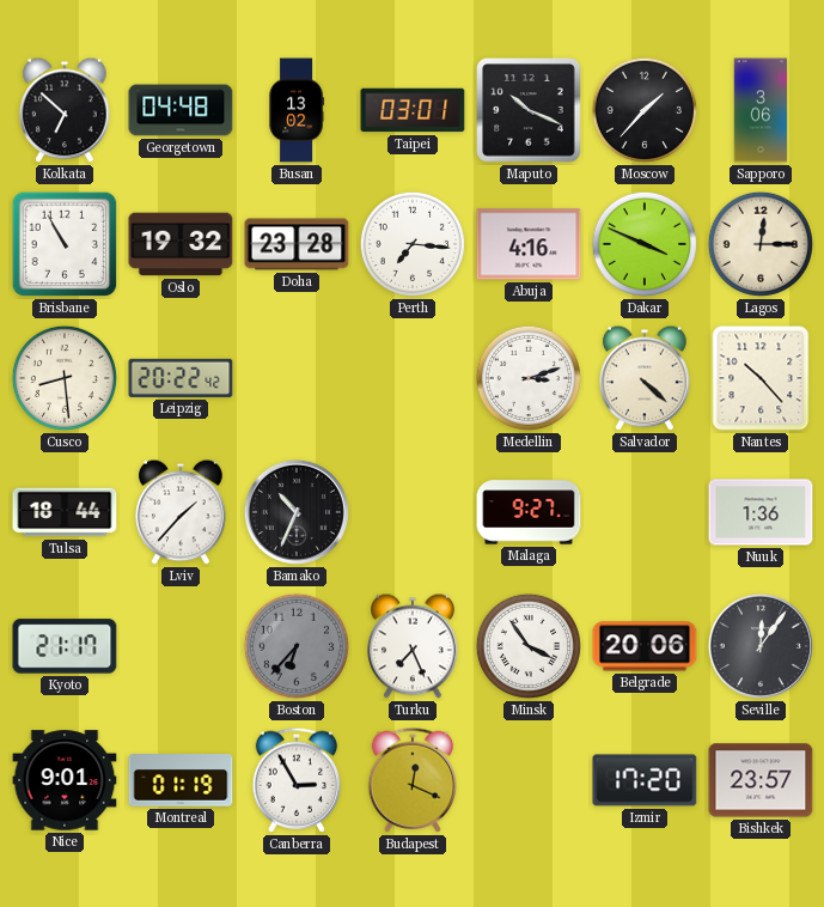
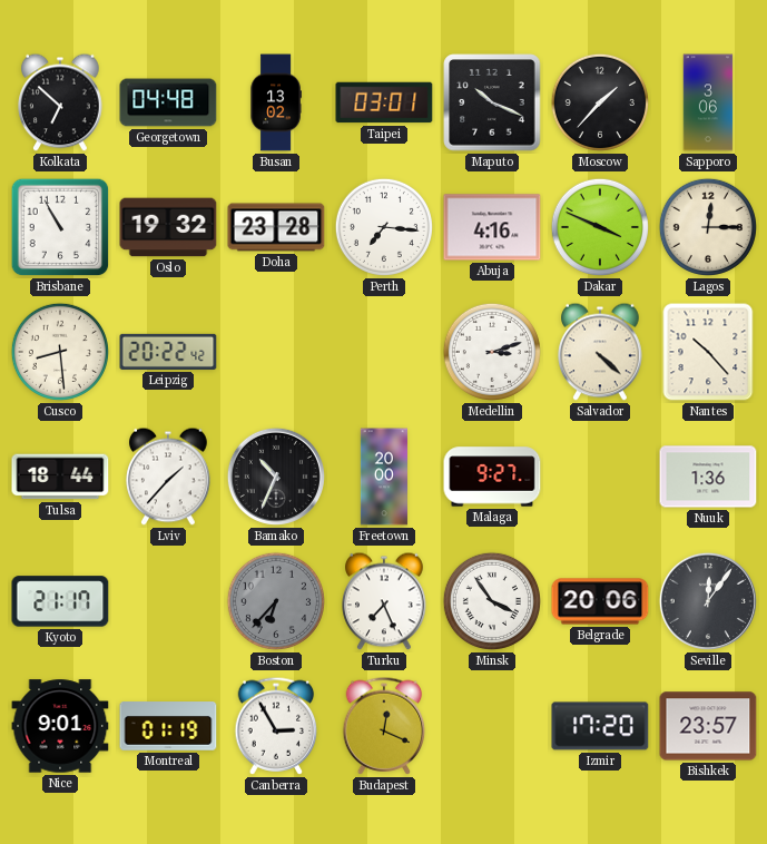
Freetown: none -> 20:00
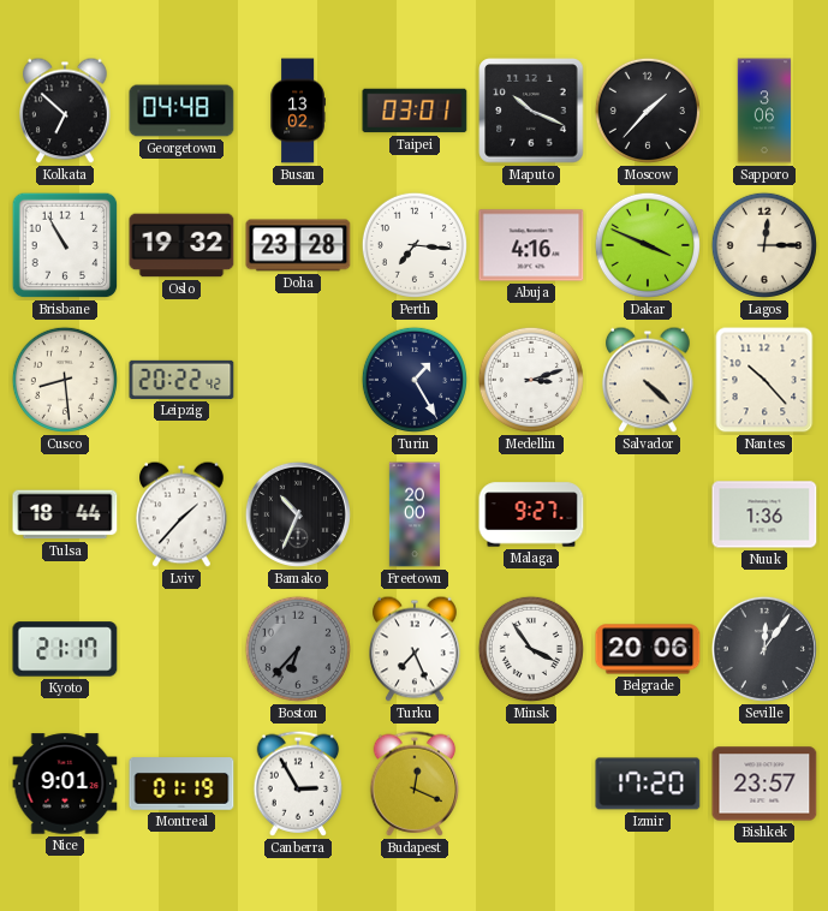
Turin: none -> 1:25
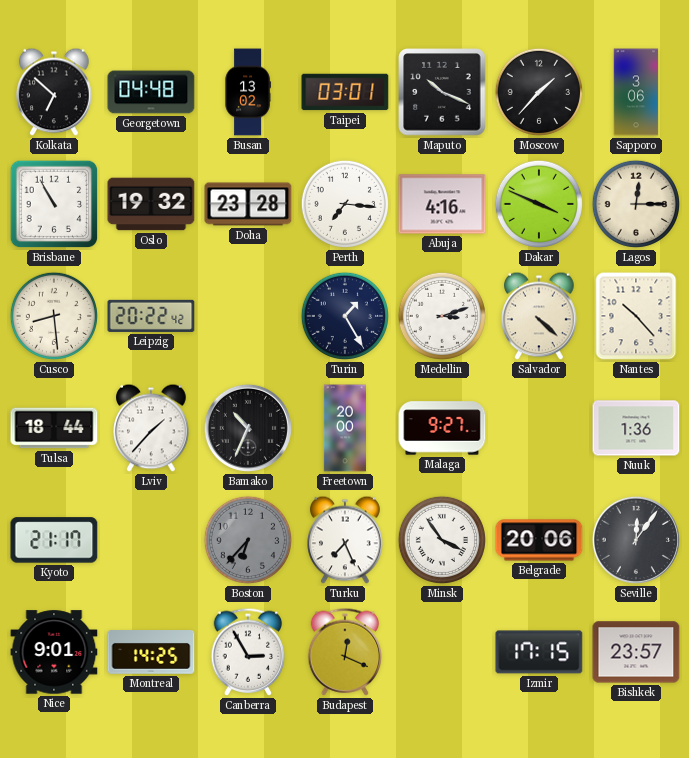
Montreal: 01:19 -> 14:25
Izmir: 17:20 -> 17:15
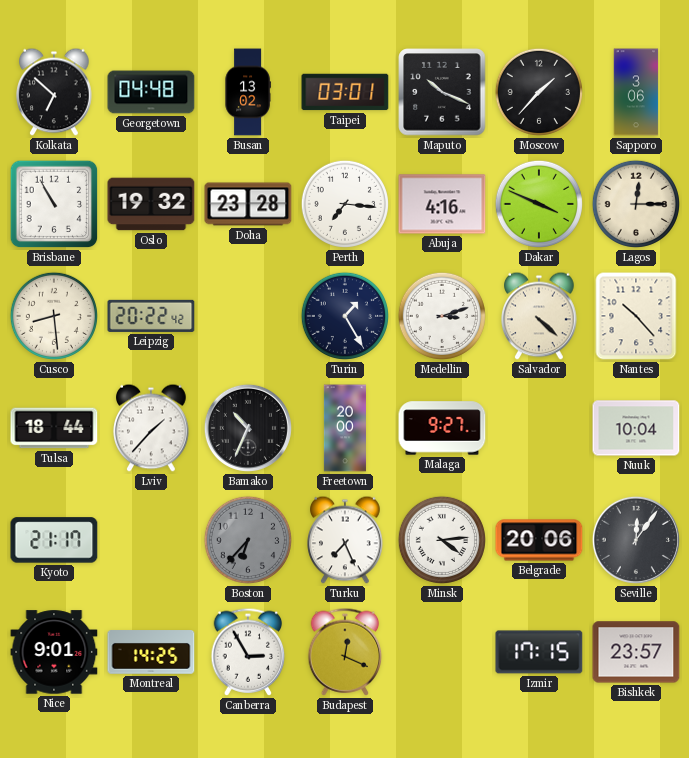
Nuuk: 1:36 -> 10:04
Minsk: 3:54 -> 4:14
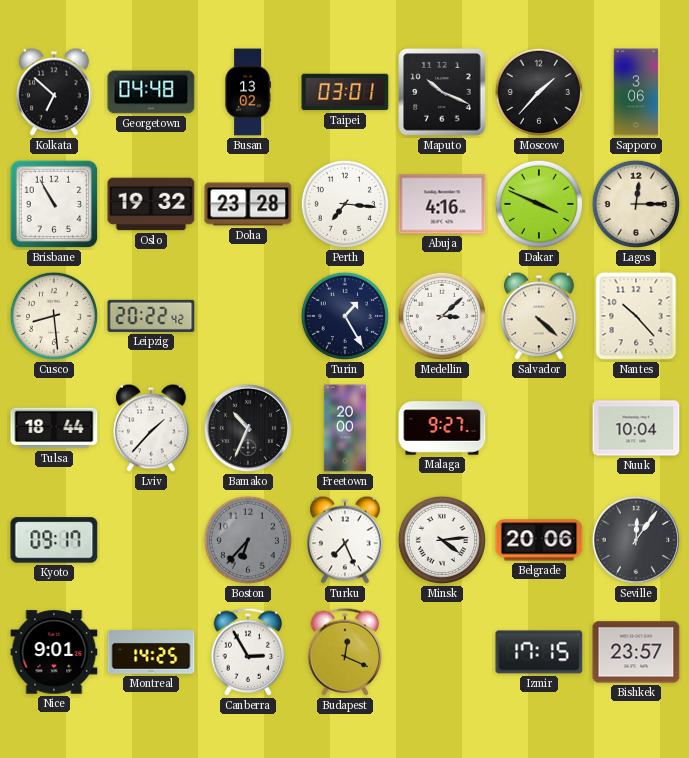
Medellin: 3:12 -> 3:08
Kyoto: 21:17 -> 09:17
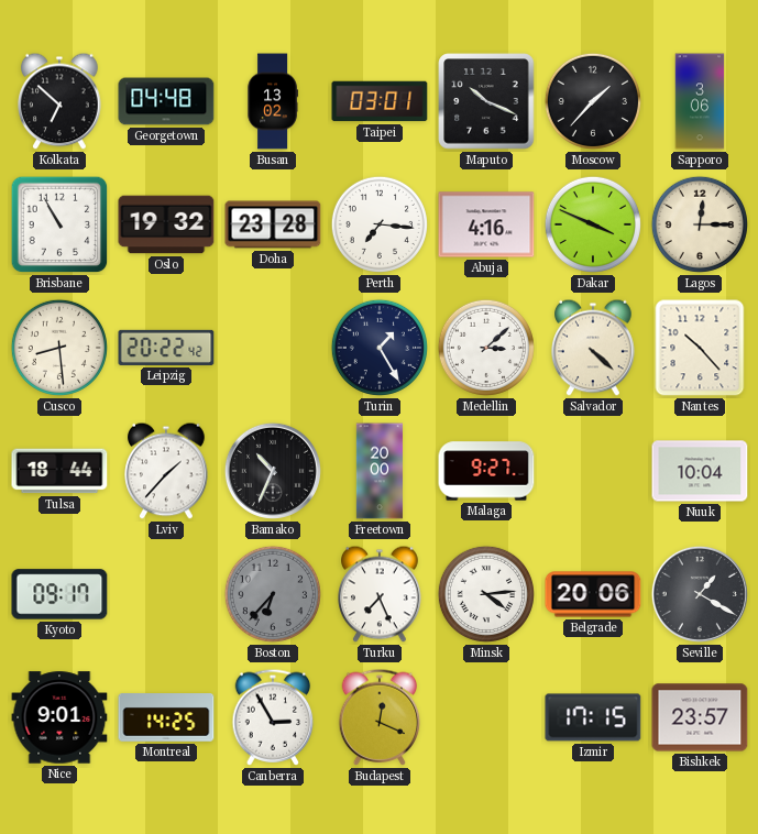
Seville: 12:06 -> 1:20
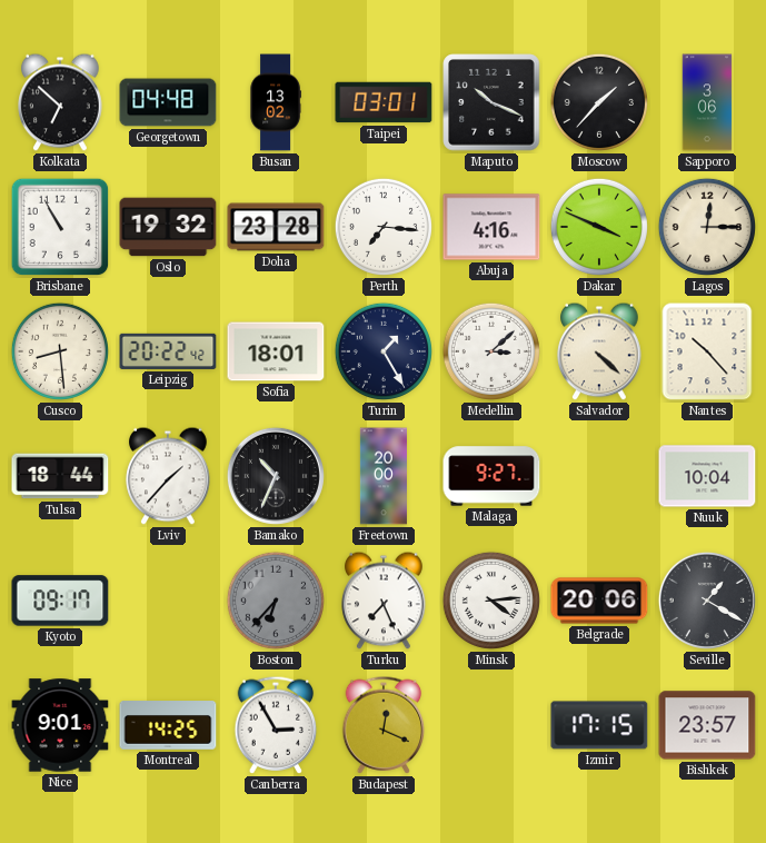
Sofia: none -> 18:01
